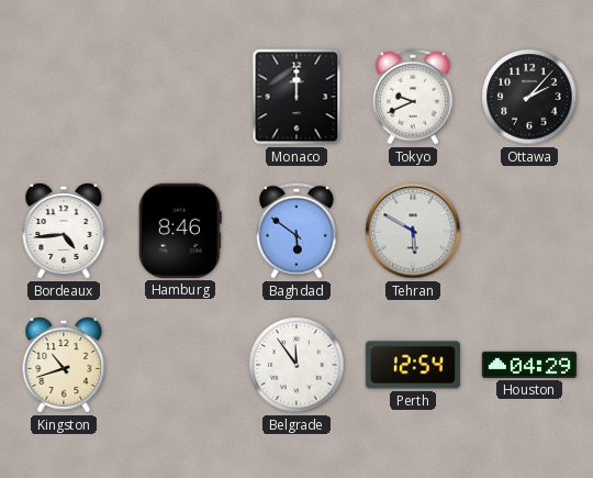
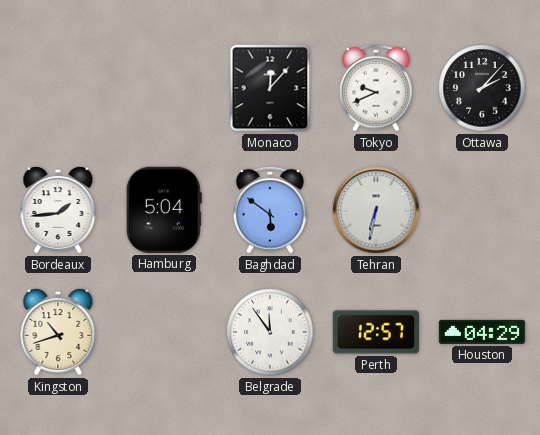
Monaco: 12:00 -> 12:07
Bordeaux: 4:44 -> 1:44
Hamburg: 8:46 -> 5:04
Tehran: 5:50 -> 6:32
Perth: 12:54 -> 12:57
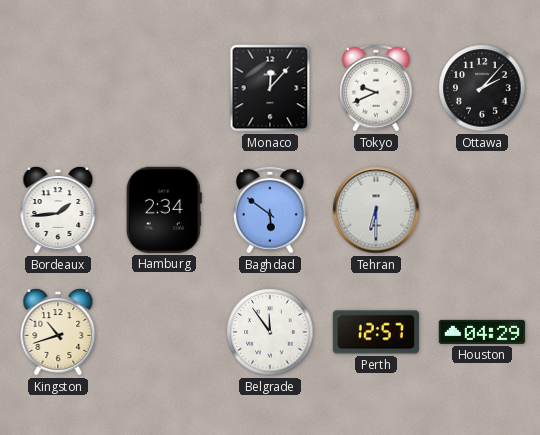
Hamburg: 5:04 -> 2:34
Tehran: 6:32 -> 6:30
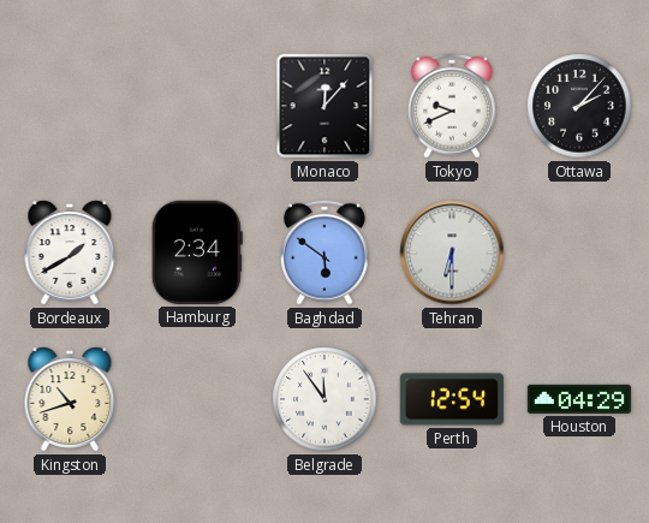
Bordeaux: 1:44 -> 1:40
Perth: 12:57 -> 12:54
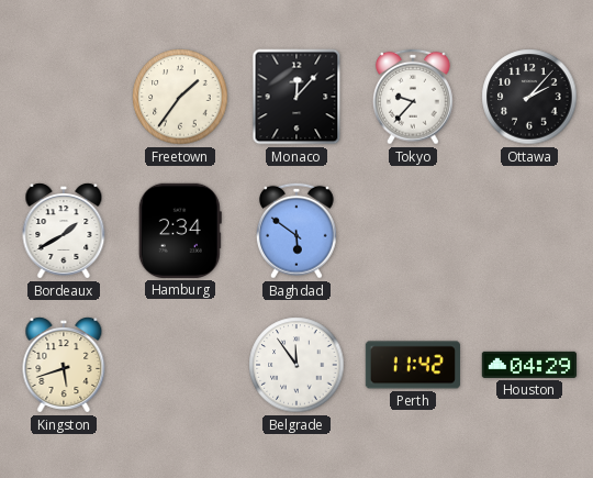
Freetown: none -> 1:36
Tokyo: 9:41 -> 9:37
Tehran: 6:30 -> none
Kingston: 10:42 -> 5:42
Perth: 12:54 -> 11:42
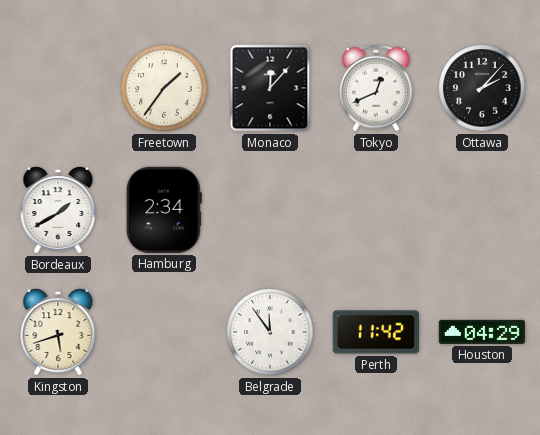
Tokyo: 9:37 -> 12:41
Baghdad: 5:51 -> none
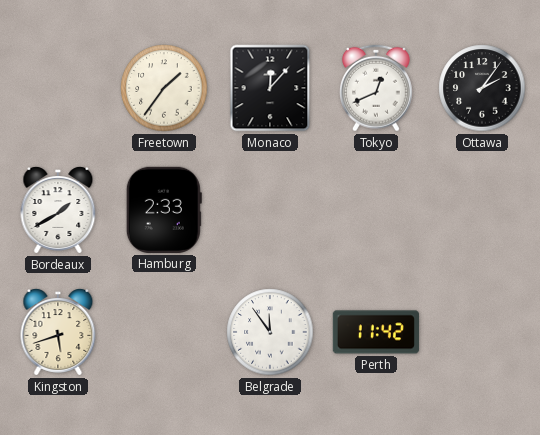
Ottawa: 2:07 -> 2:06
Hamburg: 2:34 -> 2:33
Houston: 04:29 -> none
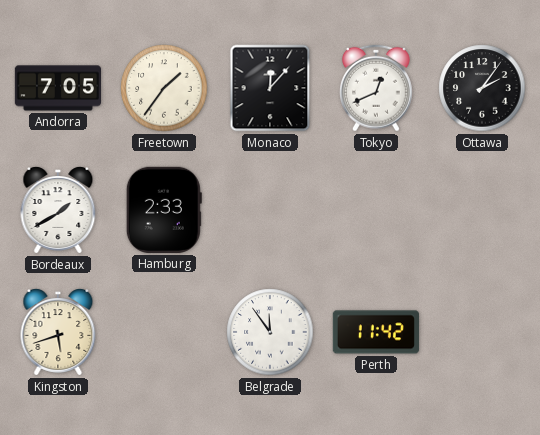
Andorra: none -> 7:05
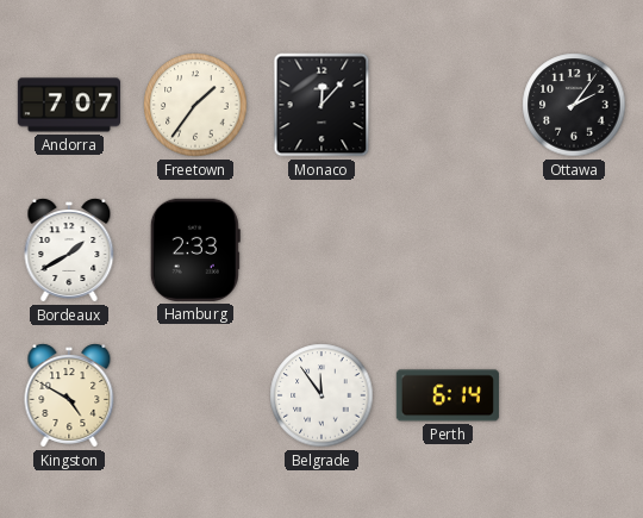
Andorra: 7:05 -> 7:07
Tokyo: 12:41 -> none
Kingston: 5:42 -> 4:50
Perth: 11:42 -> 6:14
